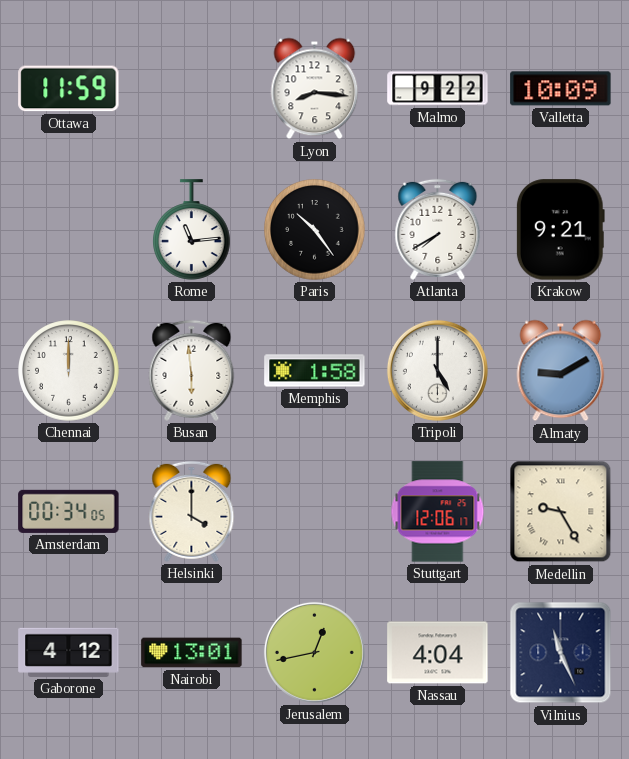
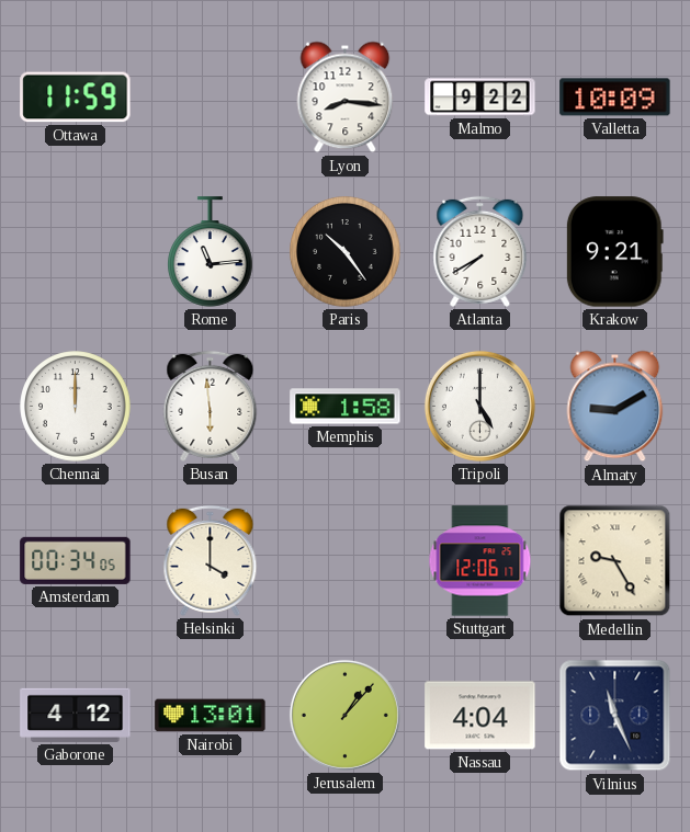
Jerusalem: 12:43 -> 1:07
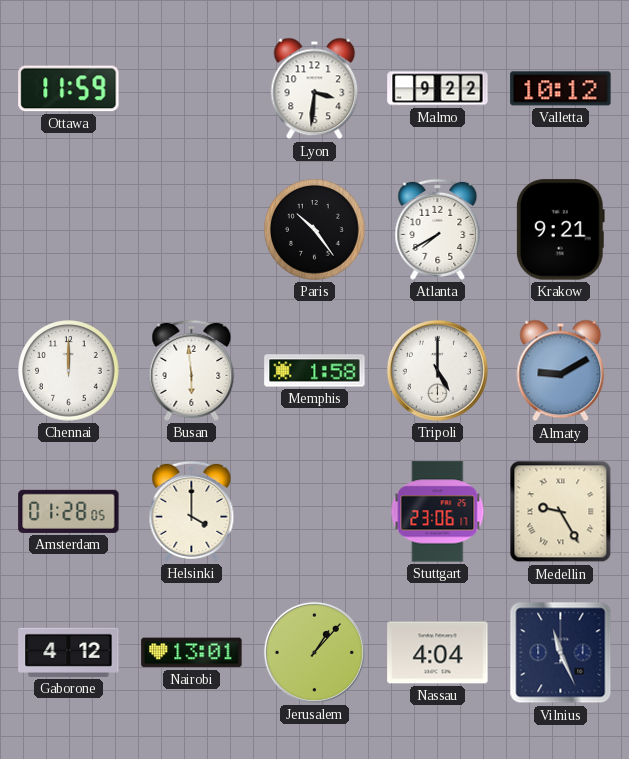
Lyon: 8:16 -> 3:31
Valletta: 10:09 -> 10:12
Rome: 11:14 -> none
Amsterdam: 00:34 -> 01:28
Stuttgart: 12:06 -> 23:06
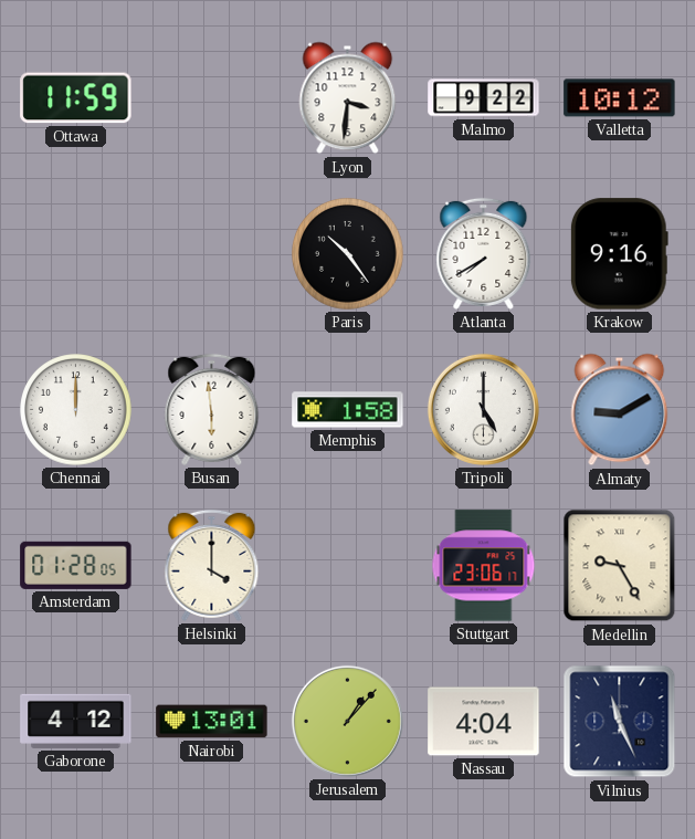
Krakow: 9:21 -> 9:16
